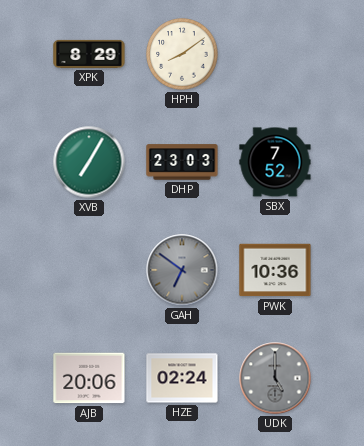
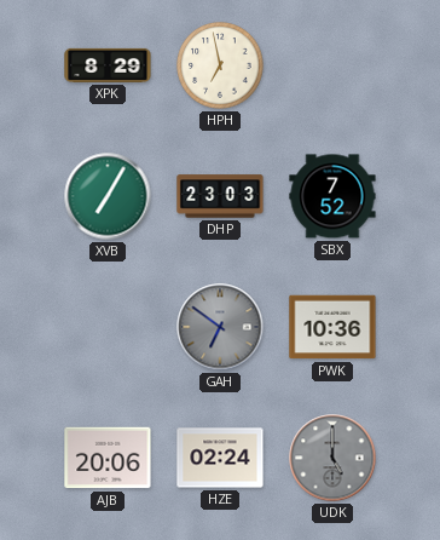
HPH: 8:09 -> 6:58
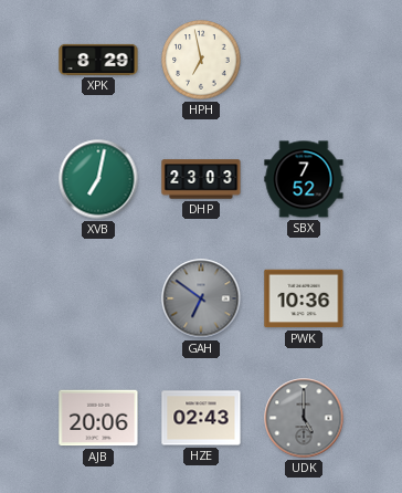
XVB: 7:05 -> 7:02
HZE: 02:24 -> 02:43
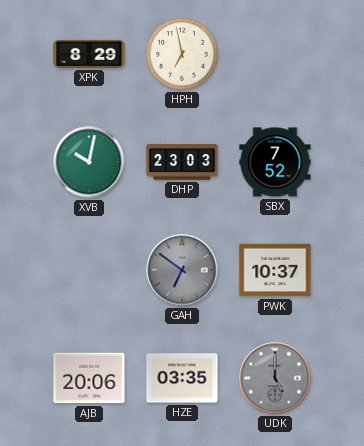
XVB: 7:02 -> 10:02
PWK: 10:36 -> 10:37
HZE: 02:43 -> 03:35
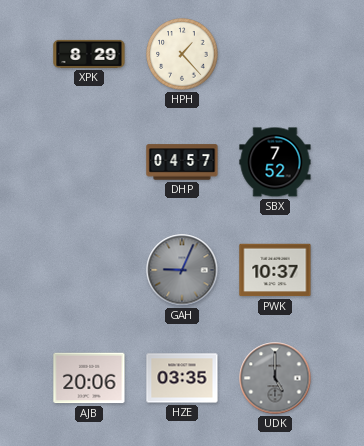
HPH: 6:58 -> 1:23
XVB: 10:02 -> none
DHP: 23:03 -> 04:57
GAH: 6:51 -> 9:04
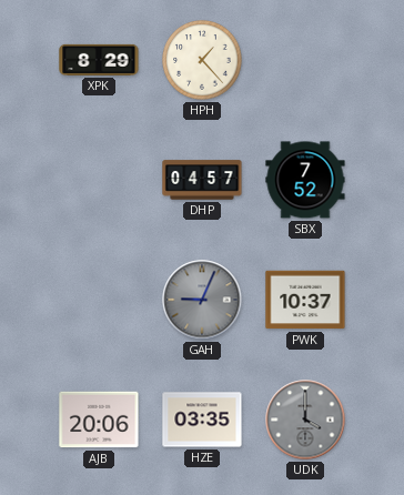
UDK: 5:00 -> 4:00
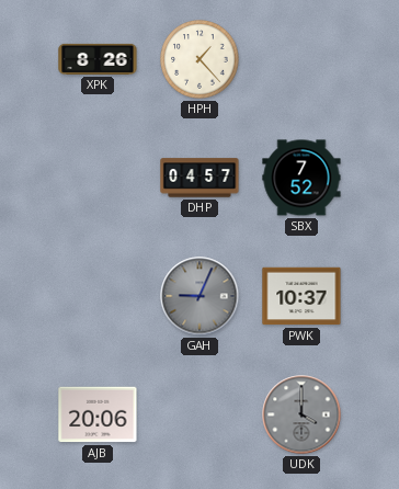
XPK: 8:29 -> 8:26
HZE: 03:35 -> none
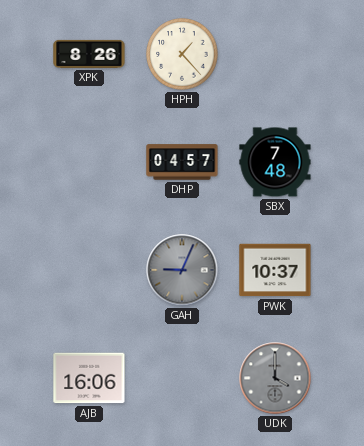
SBX: 7:52 -> 7:48
AJB: 20:06 -> 16:06
